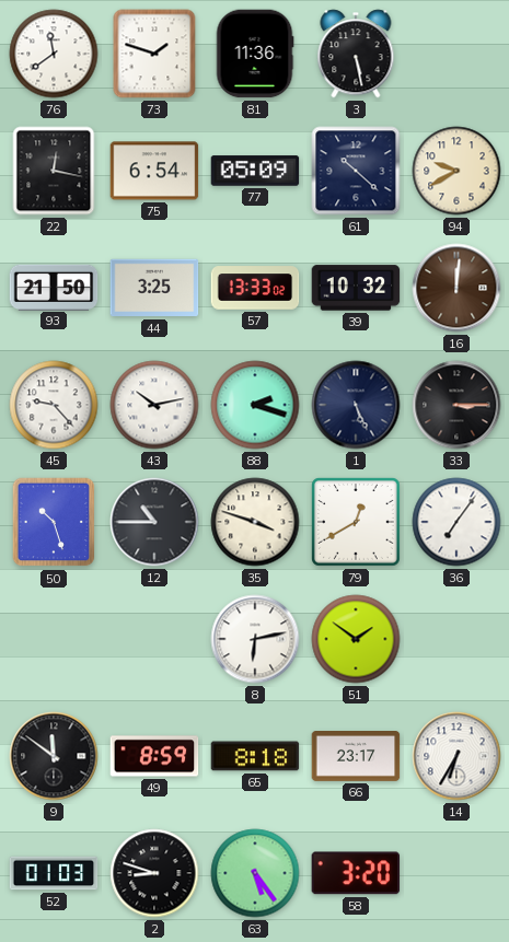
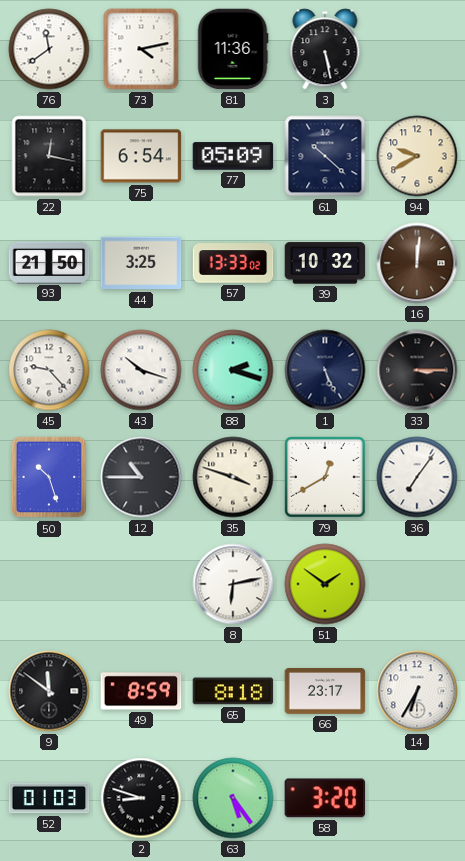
73: 1:48 -> 4:13
43: 10:13 -> 10:18
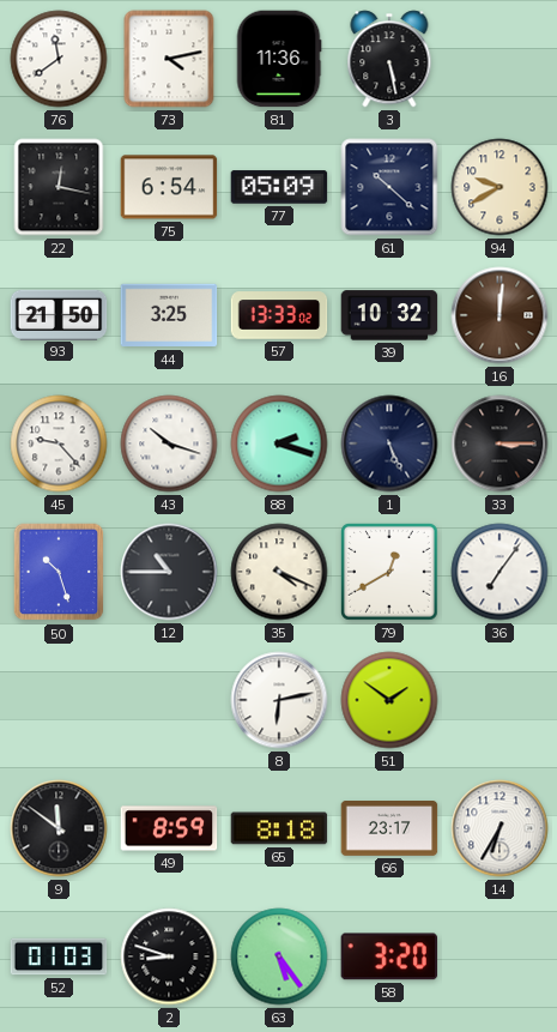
35: 3:48 -> 4:19
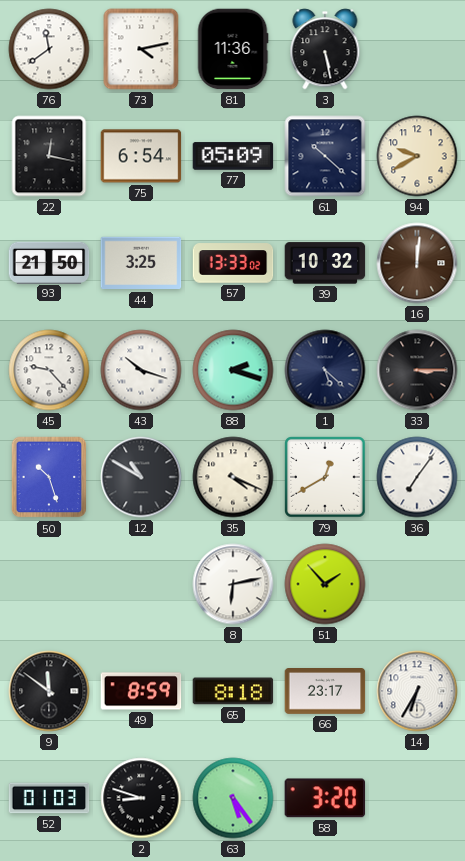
1: 5:26 -> 5:22
12: 10:45 -> 10:50
51: 1:51 -> 1:53
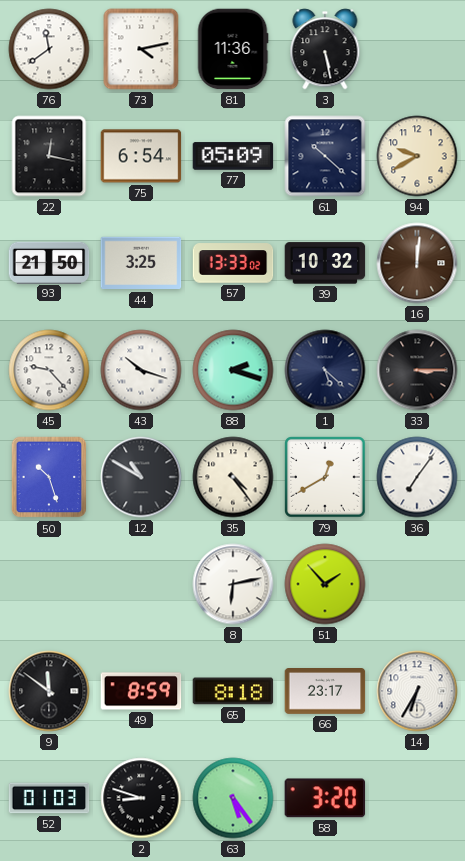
35: 4:19 -> 4:24
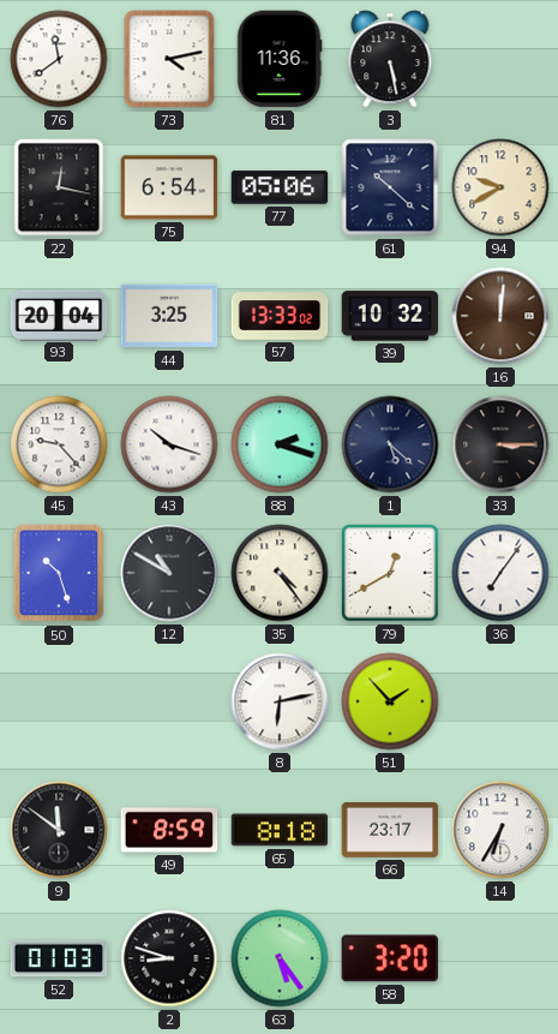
77: 05:09 -> 05:06
93: 21:50 -> 20:04
